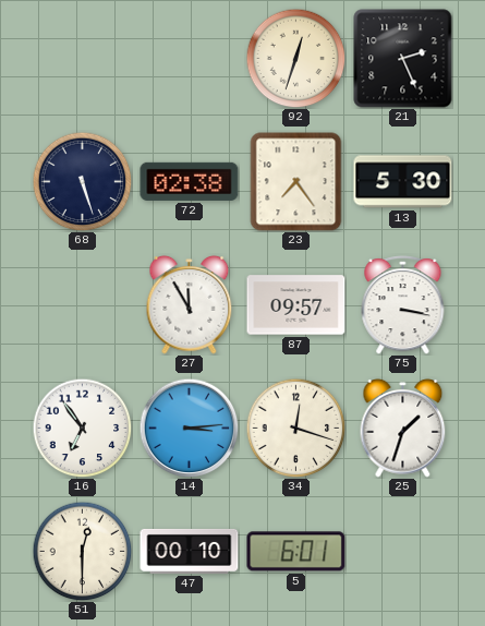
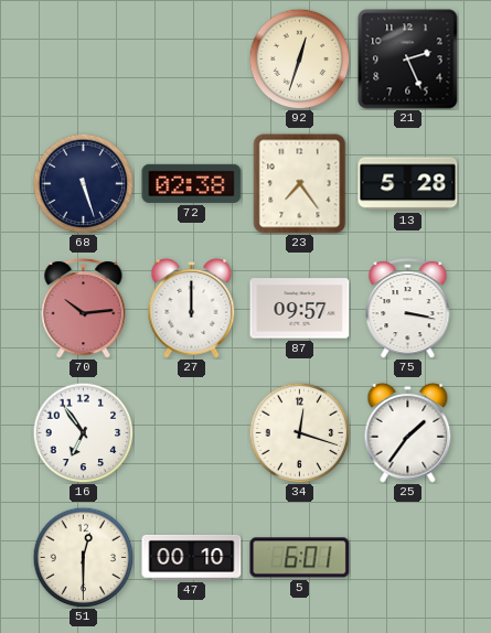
13: 5:30 -> 5:28
70: none -> 10:14
27: 11:55 -> 12:00
14: 3:14 -> none
25: 1:33 -> 1:36
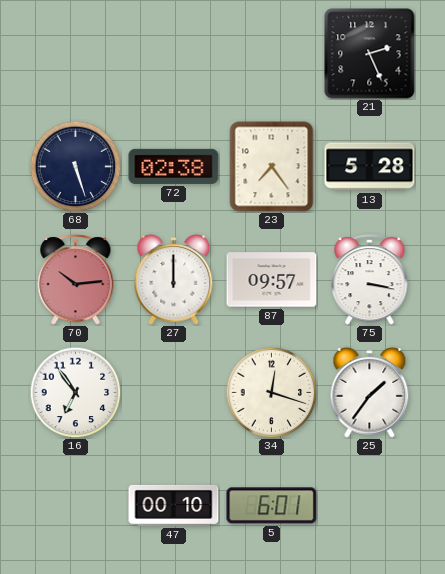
92: 12:33 -> none
51: 12:30 -> none
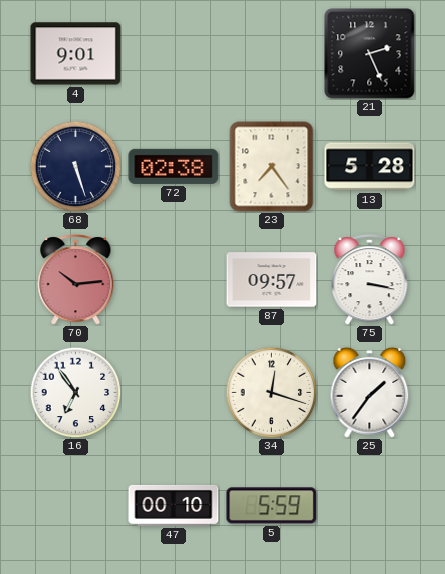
4: none -> 9:01
27: 12:00 -> none
5: 6:01 -> 5:59
